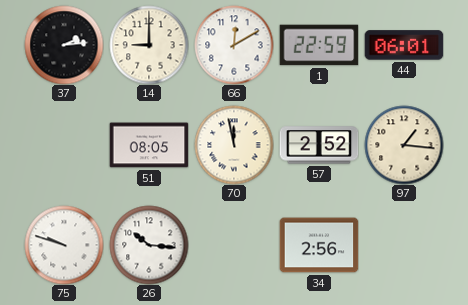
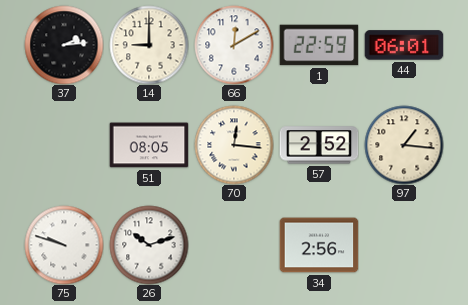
70: 11:58 -> 12:16
26: 10:16 -> 10:12
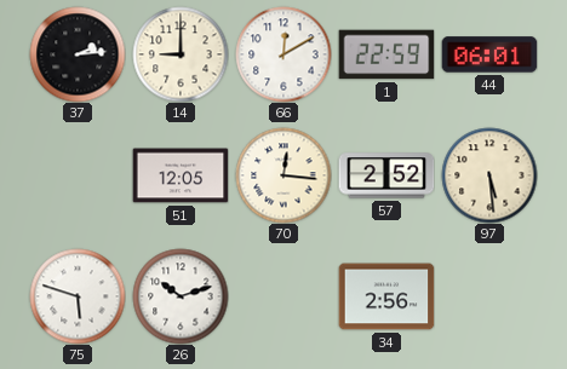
51: 08:05 -> 12:05
97: 1:16 -> 5:29
75: 9:48 -> 5:48
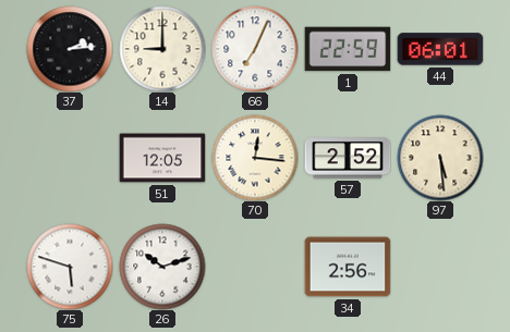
66: 12:10 -> 7:04
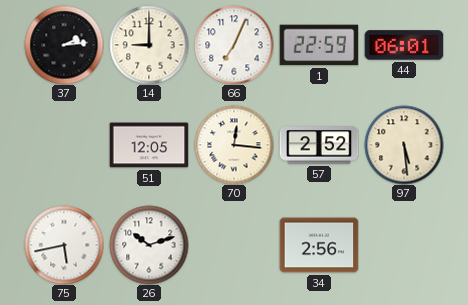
75: 5:48 -> 5:43
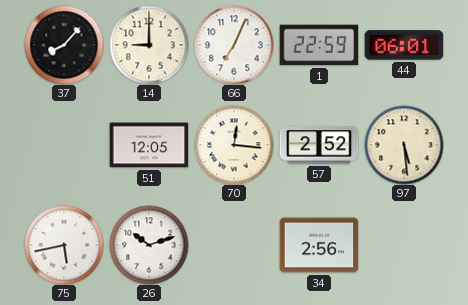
37: 2:14 -> 8:07
